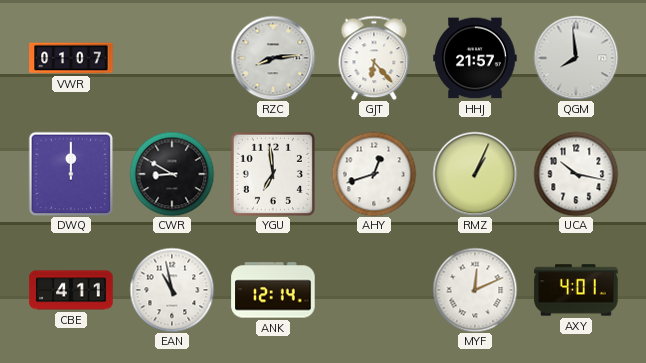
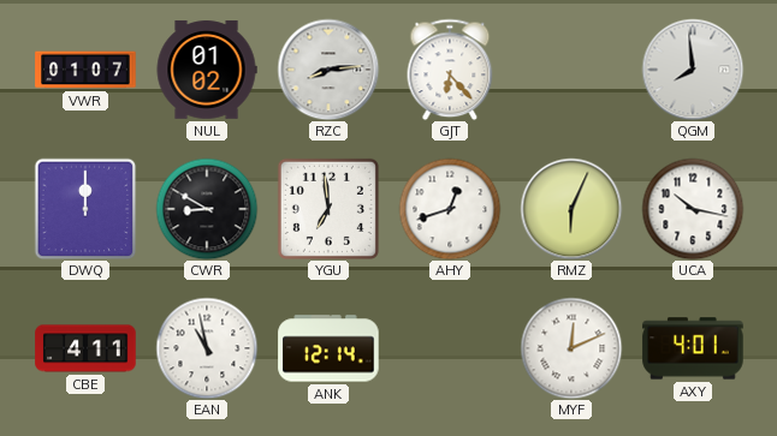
NUL: none -> 01:02
HHJ: 21:57 -> none
RMZ: 1:04 -> 6:04
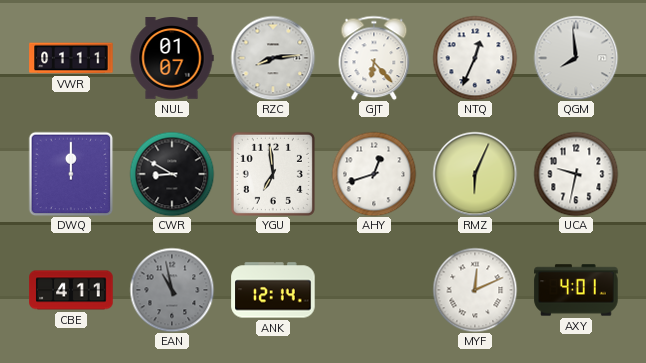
VWR: 01:07 -> 01:11
NUL: 01:02 -> 01:07
NTQ: none -> 12:34
UCA: 10:17 -> 9:32
EAN dial: white -> grey
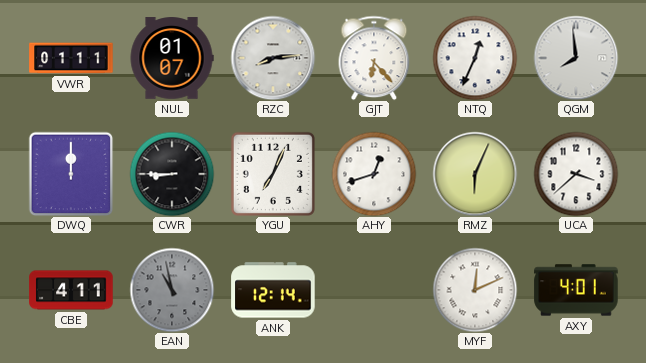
CWR: 8:50 -> 8:45
YGU: 6:59 -> 7:04
UCA: 9:32 -> 3:38
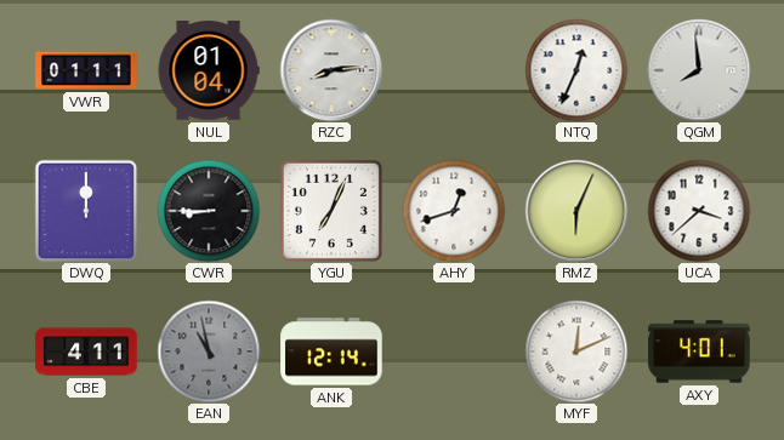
NUL: 01:07 -> 01:04
GJT: 6:23 -> none
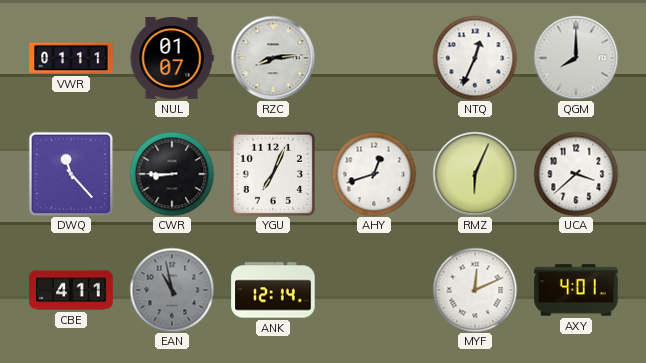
NUL: 01:04 -> 01:07
QGM: 7:59 -> 8:00
DWQ: 12:00 -> 11:23
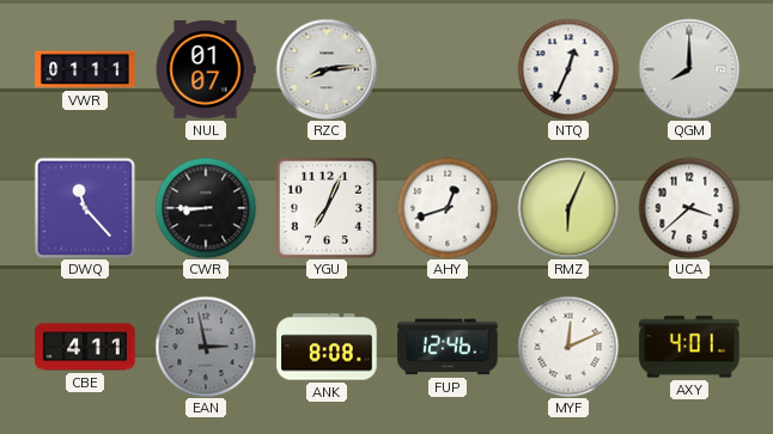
EAN: 10:58 -> 2:58
ANK: 12:14 -> 8:08
FUP: none -> 12:46
